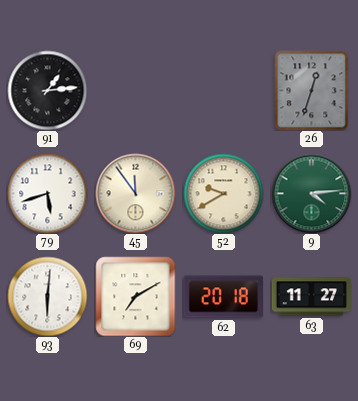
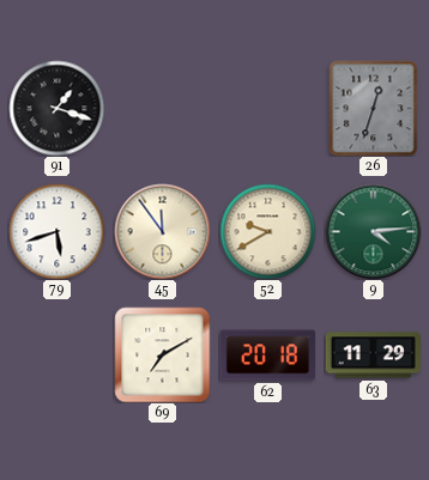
91: 1:14 -> 1:18
93: 6:01 -> none
63: 11:27 -> 11:29
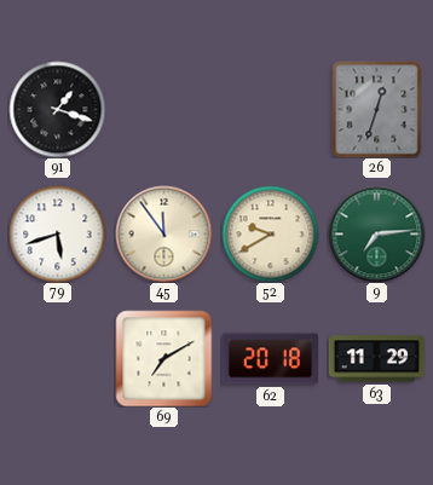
9: 4:14 -> 7:14
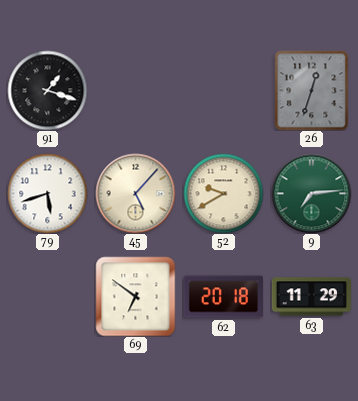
45: 11:54 -> 5:07
69: 7:10 -> 6:51
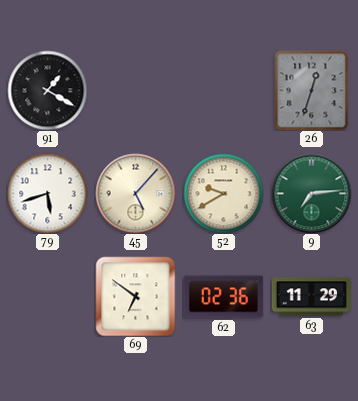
91: 1:18 -> 1:20
62: 20:18 -> 02:36
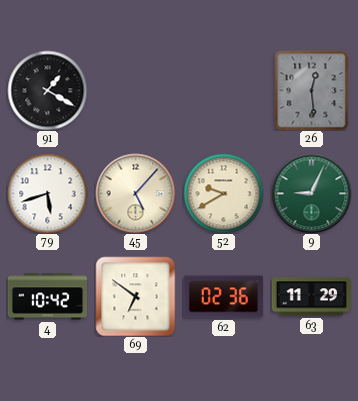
26: 12:33 -> 12:29
9: 7:14 -> 9:04
4: none -> 10:42
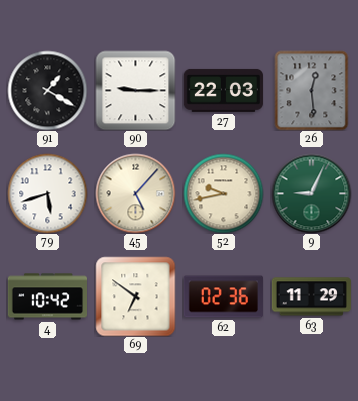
90: none -> 9:15
27: none -> 22:03
52: 9:40 -> 9:43
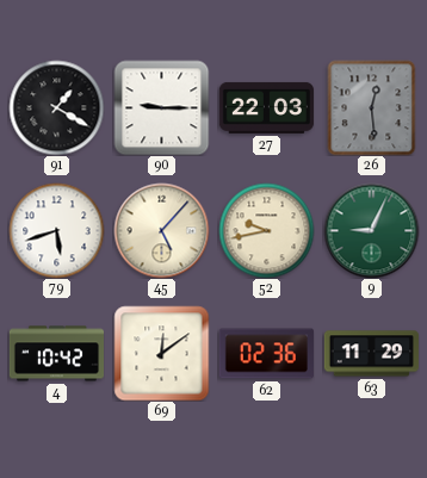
69: 6:51 -> 12:09
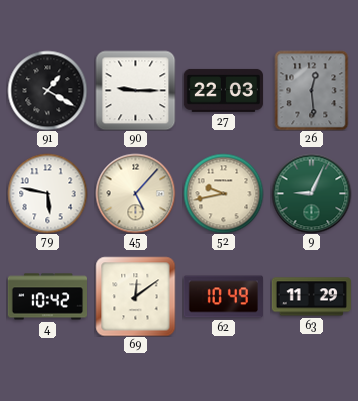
79: 5:42 -> 5:47
62: 02:36 -> 10:49
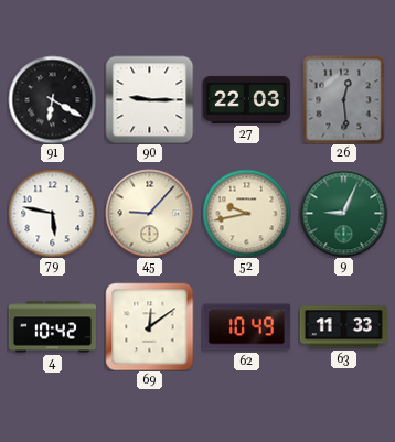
91: 1:20 -> 6:20
45: 5:07 -> 9:07
63: 11:29 -> 11:33
